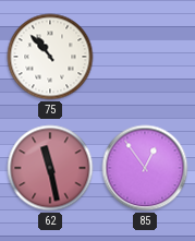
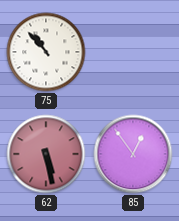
62: 11:28 -> 5:28
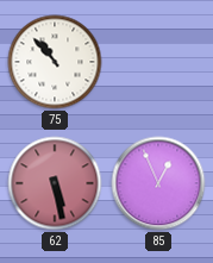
85: 12:54 -> 12:56
